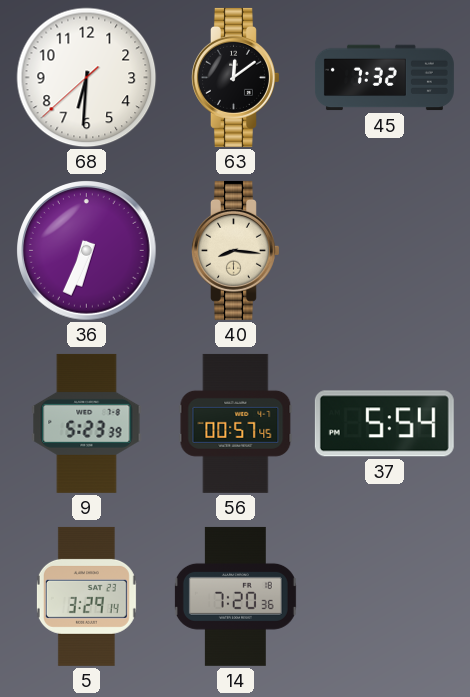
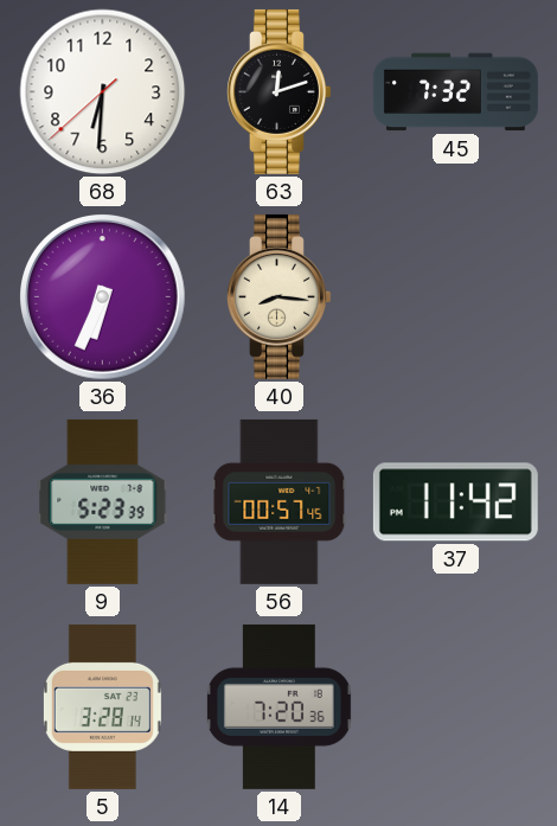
63: 12:09 -> 12:12
37: 5:54 -> 11:42
5: 3:29 -> 3:28
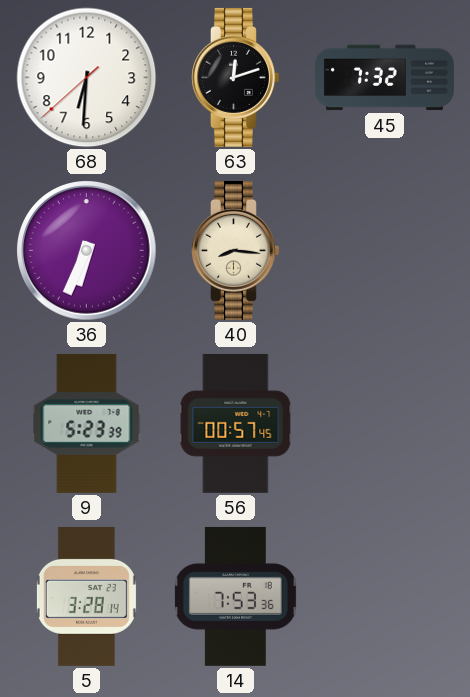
37: 11:42 -> none
14: 7:20 -> 7:53
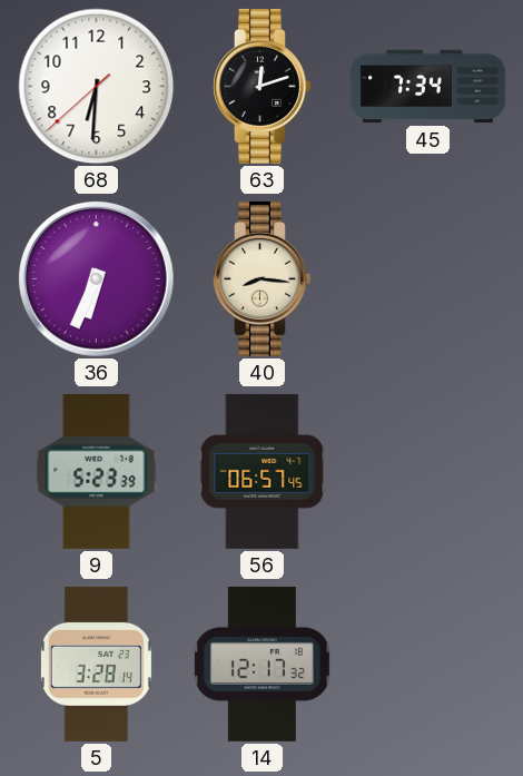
45: 7:32 -> 7:34
56: 00:57 -> 06:57
14: 7:53 -> 12:17
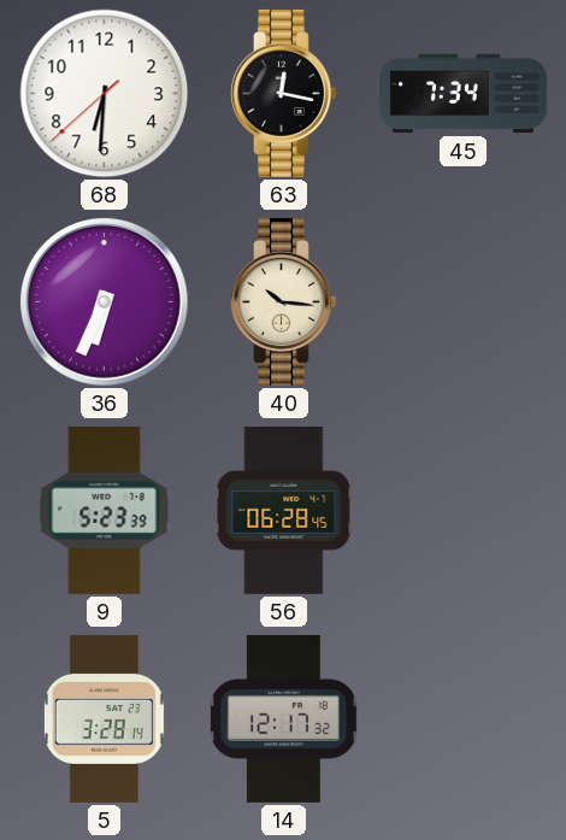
63: 12:12 -> 12:17
40: 8:16 -> 10:16
56: 06:57 -> 06:28
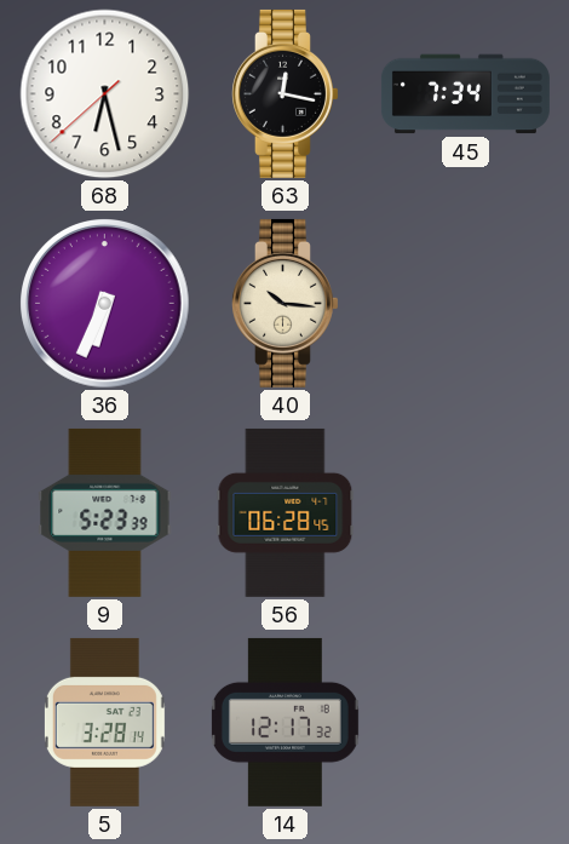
68: 6:30 -> 6:27
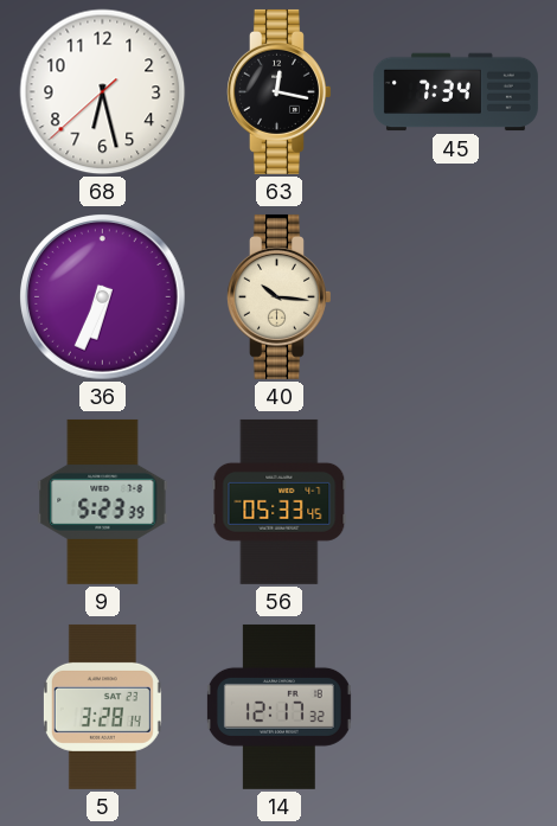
56: 06:28 -> 05:33
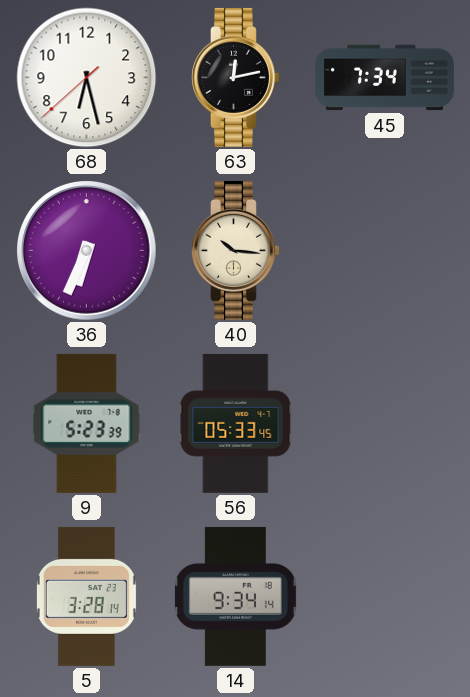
63: 12:17 -> 12:13
14: 12:17 -> 9:34
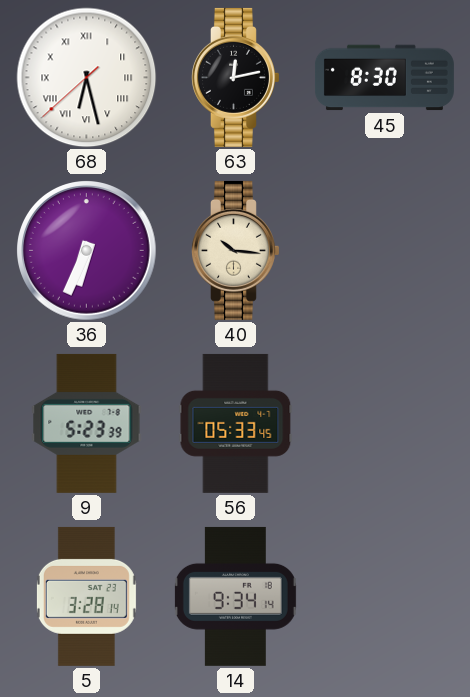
68 numerals: Arabic -> Roman
45: 7:34 -> 8:30
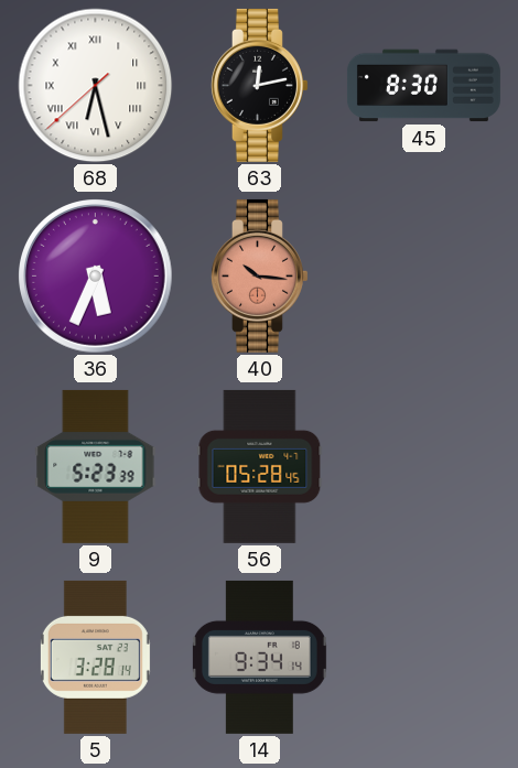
36: 6:34 -> 5:34
40 dial: cream -> salmon
56: 05:33 -> 05:28
